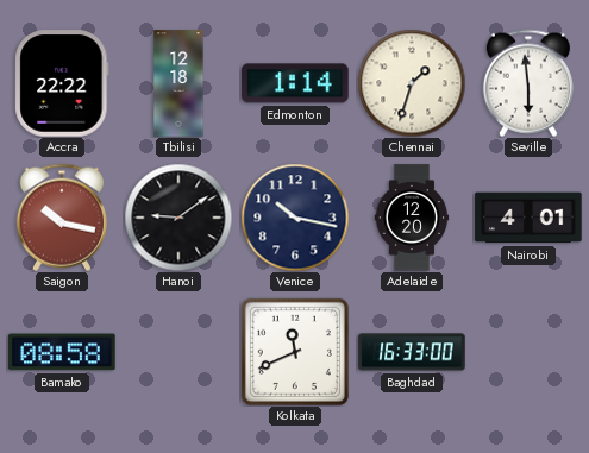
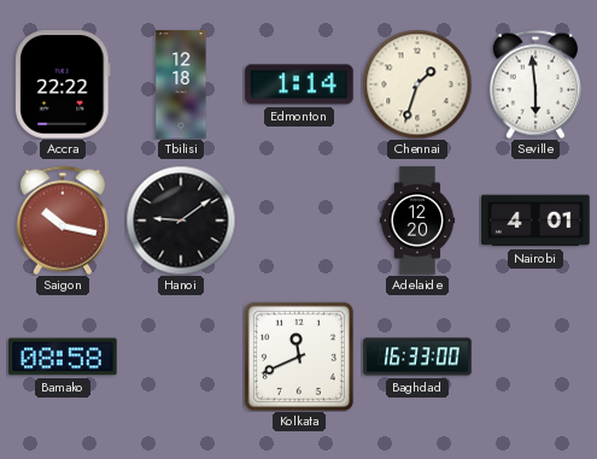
Venice: 10:17 -> none
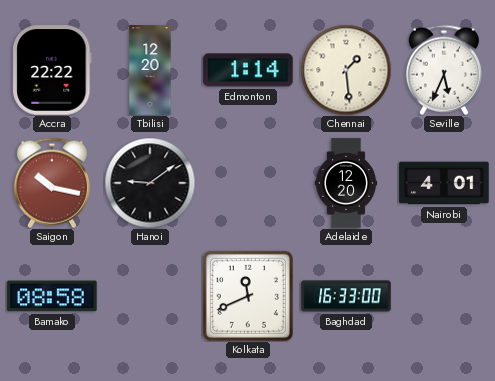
Tbilisi: 12:18 -> 12:20
Chennai: 1:33 -> 1:29
Seville: 5:59 -> 5:34
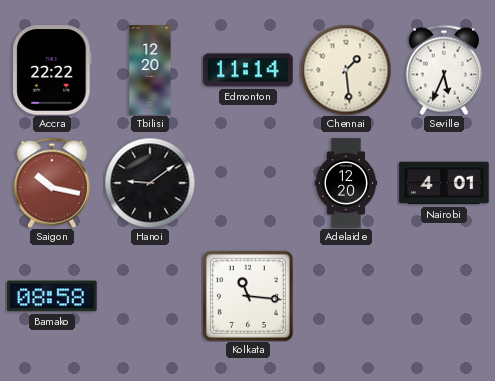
Edmonton: 1:14 -> 11:14
Kolkata: 11:41 -> 11:16
Baghdad: 16:33 -> none
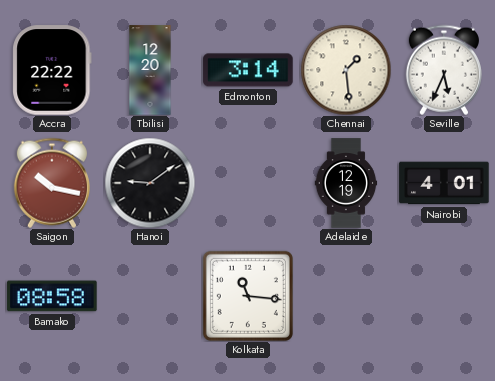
Edmonton: 11:14 -> 3:14
Adelaide: 12:20 -> 12:19
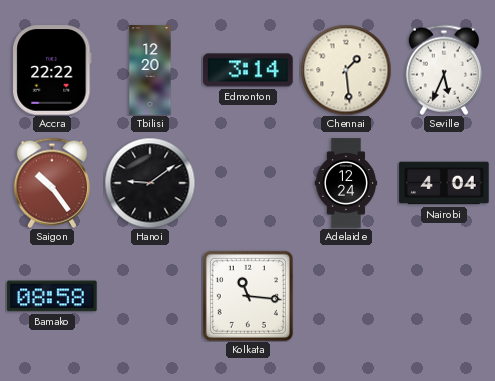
Saigon: 10:17 -> 10:24
Adelaide: 12:19 -> 12:24
Nairobi: 4:01 -> 4:04
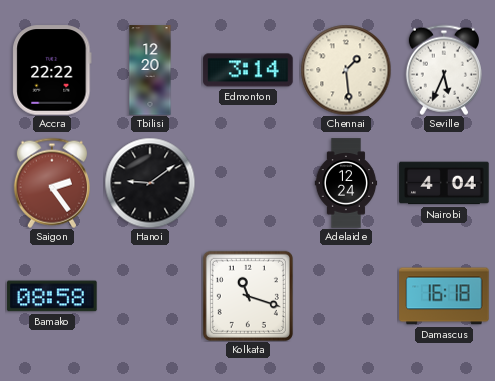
Saigon: 10:24 -> 2:24
Kolkata: 11:16 -> 11:18
Damascus: none -> 16:18
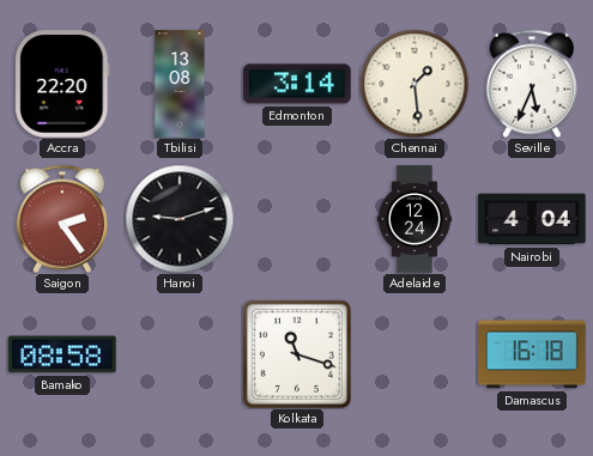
Accra: 22:22 -> 22:20
Tbilisi: 12:20 -> 13:08
Hanoi: 9:09 -> 9:12
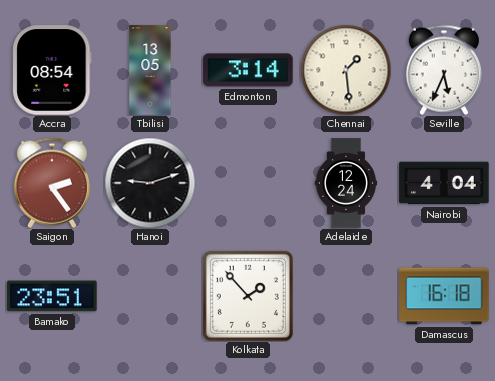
Accra: 22:20 -> 08:54
Tbilisi: 13:08 -> 13:05
Bamako: 08:58 -> 23:51
Kolkata: 11:18 -> 1:53
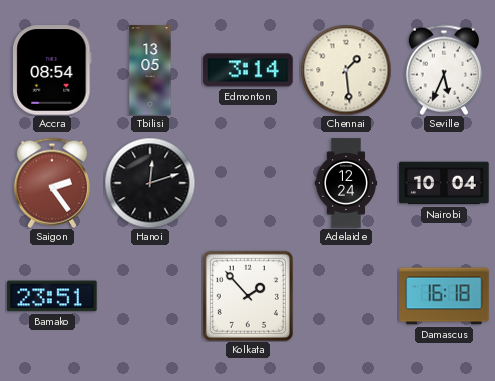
Hanoi: 9:12 -> 12:12
Nairobi: 4:04 -> 10:04
